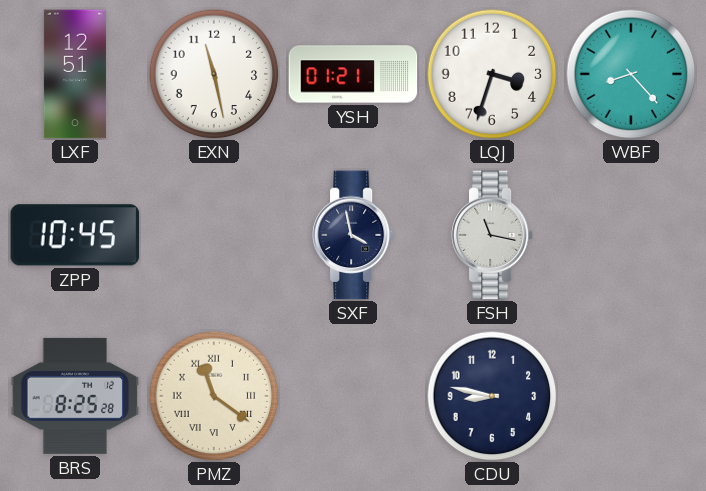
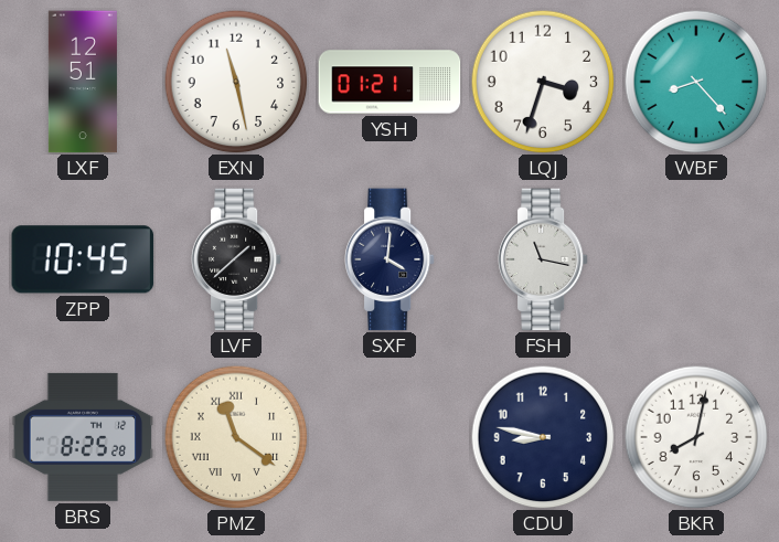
LVF: none -> 1:38
SXF: 3:58 -> 4:01
BKR: none -> 8:02
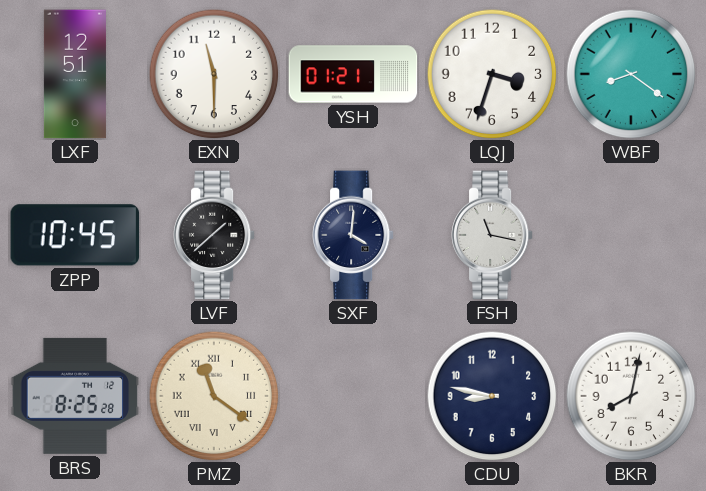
EXN: 11:28 -> 11:30
WBF: 8:23 -> 8:21
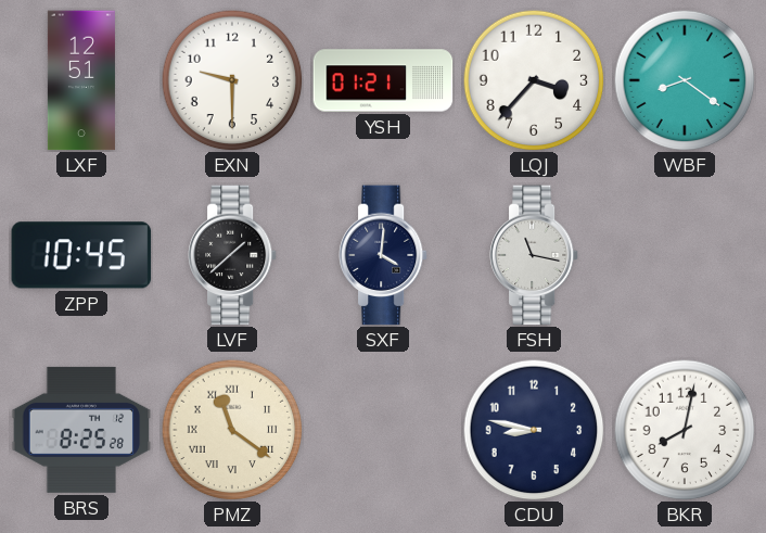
EXN: 11:30 -> 9:30
LQJ: 3:33 -> 3:37
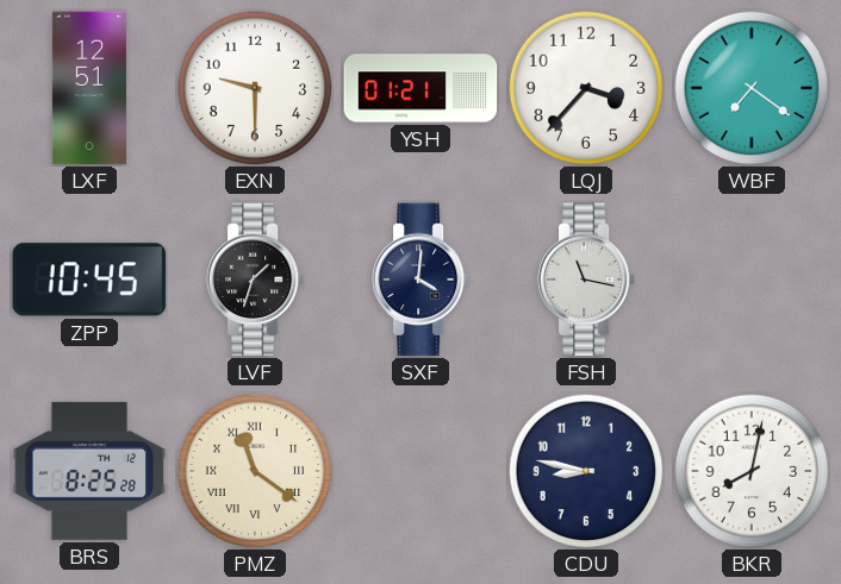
WBF: 8:21 -> 7:21
LVF: 1:38 -> 1:33
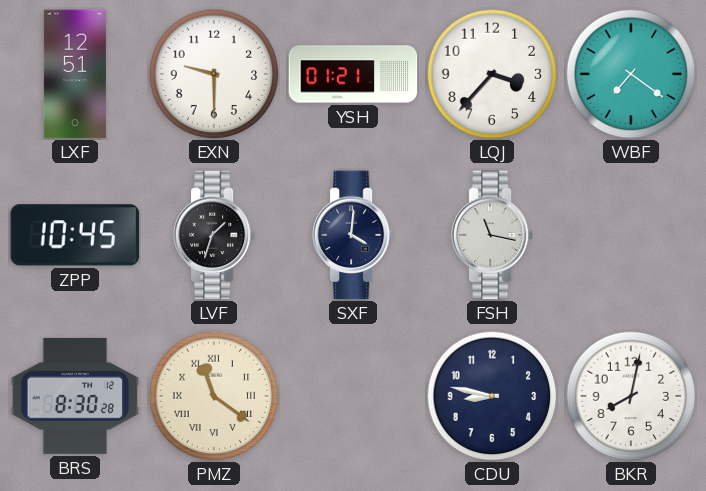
BRS: 8:25 -> 8:30
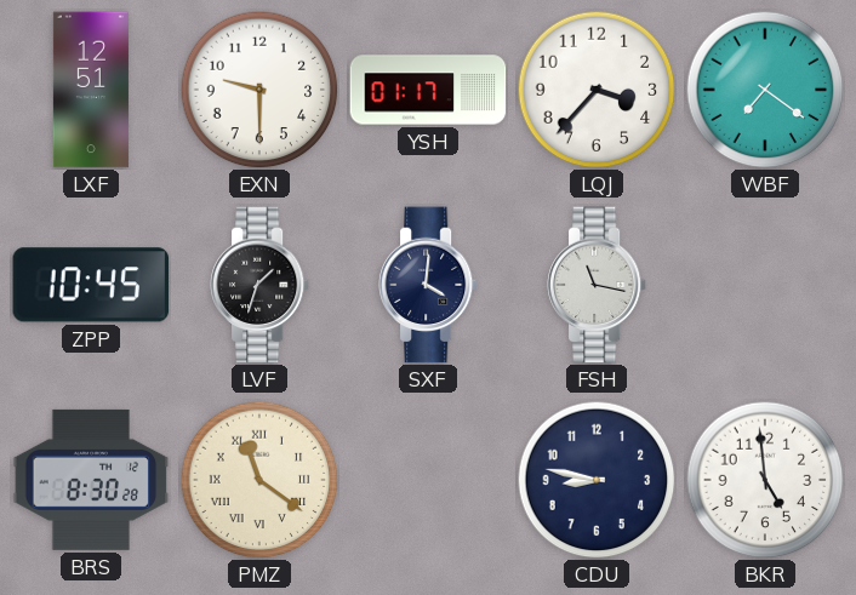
YSH: 01:21 -> 01:17
BKR: 8:02 -> 4:59
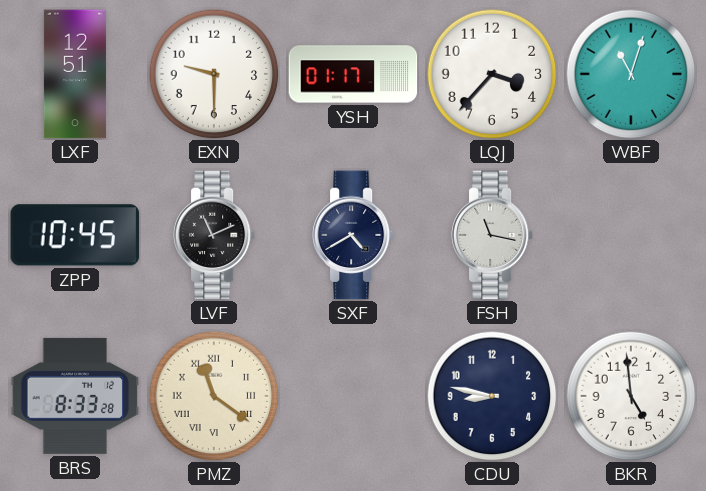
WBF: 7:21 -> 11:03
LVF: 1:33 -> 11:11
SXF: 4:01 -> 4:40
BRS: 8:30 -> 8:33
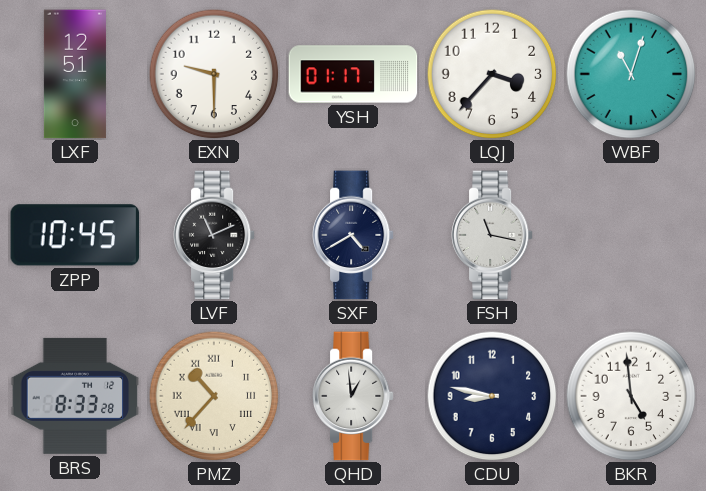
PMZ: 11:21 -> 10:37
QHD: none -> 12:59
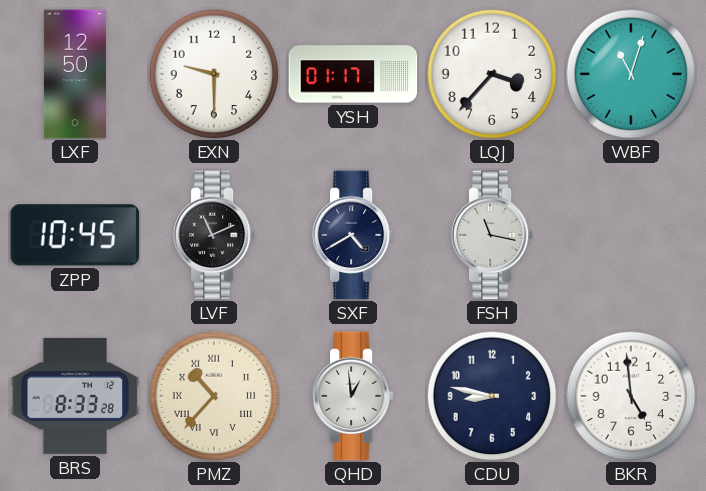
LXF: 12:51 -> 12:50
